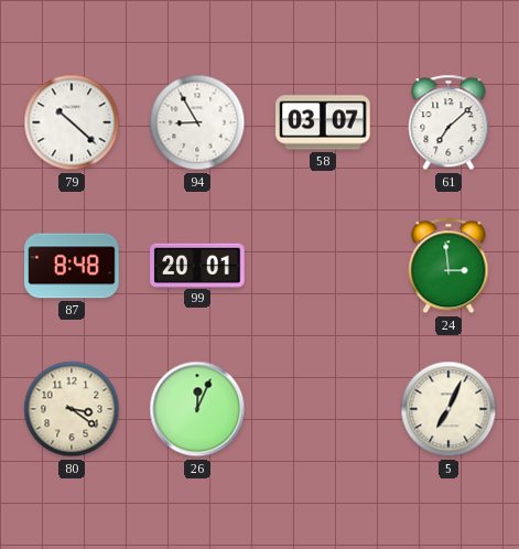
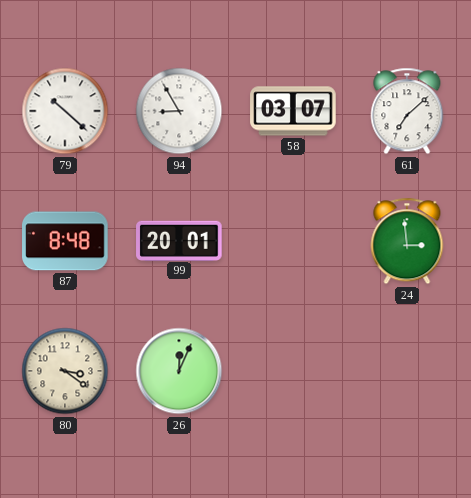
5: 7:04 -> none
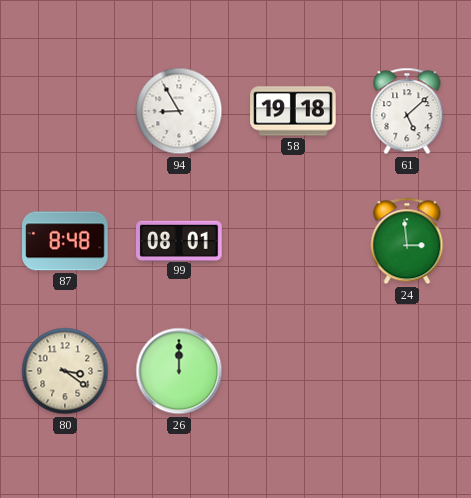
79: 10:22 -> none
58: 03:07 -> 19:18
61: 7:08 -> 5:08
99: 20:01 -> 08:01
26: 12:04 -> 12:00
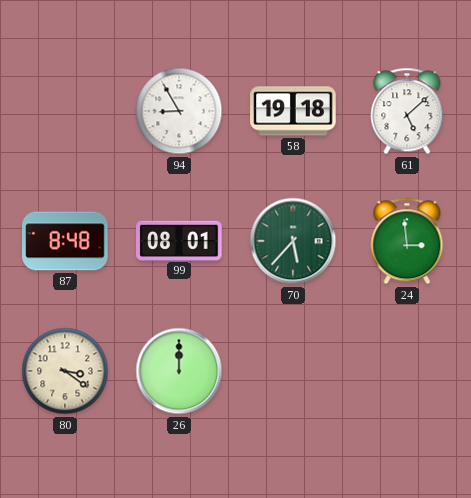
70: none -> 5:37
